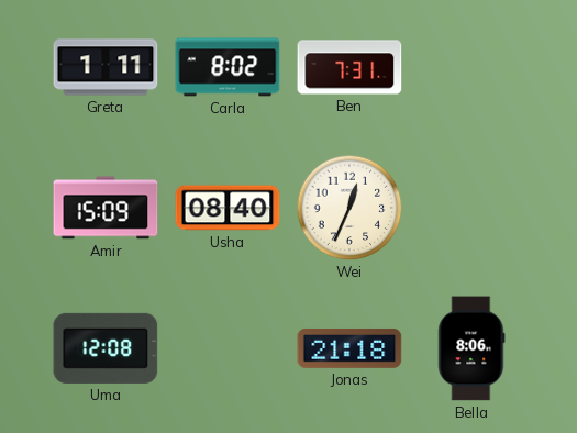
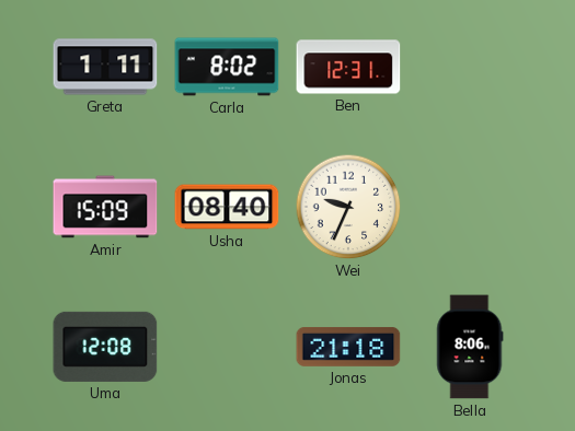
Ben: 7:31 -> 12:31
Wei: 12:34 -> 9:34
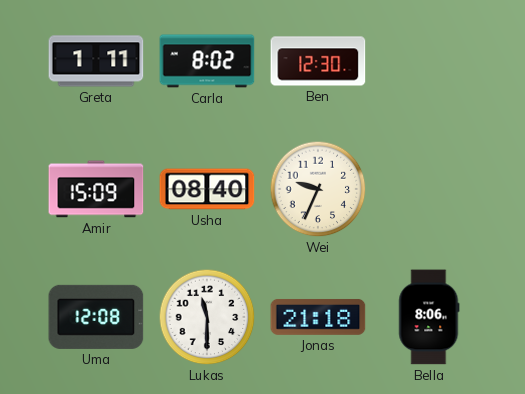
Ben: 12:31 -> 12:30
Lukas: none -> 11:30
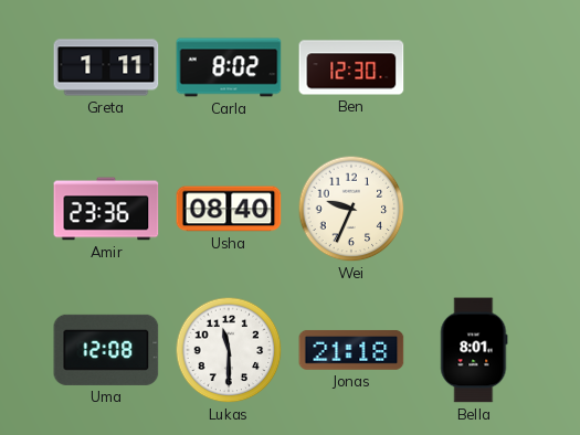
Amir: 15:09 -> 23:36
Bella: 8:06 -> 8:01
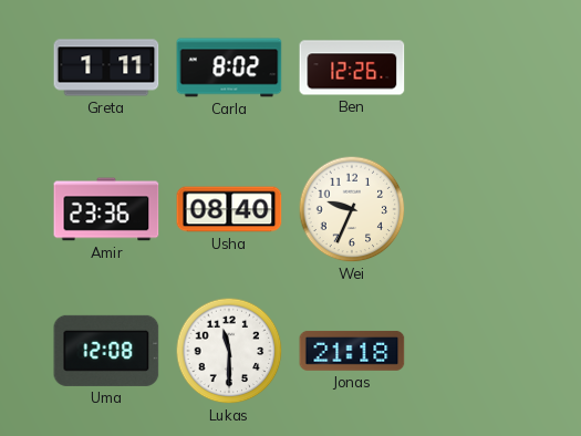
Ben: 12:30 -> 12:26
Bella: 8:01 -> none
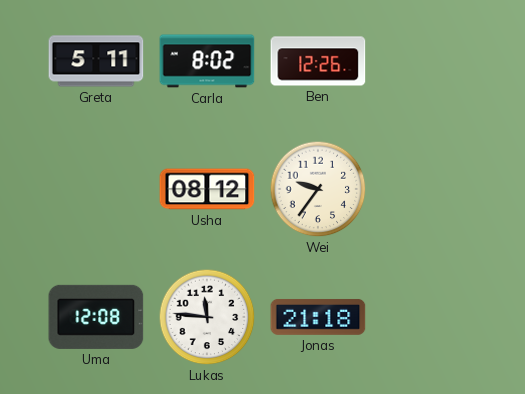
Greta: 1:11 -> 5:11
Amir: 23:36 -> none
Usha: 08:40 -> 08:12
Wei: 9:34 -> 9:36
Lukas: 11:30 -> 11:46
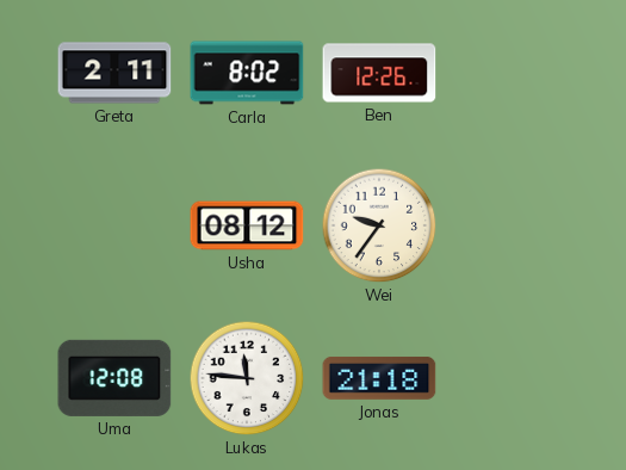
Greta: 5:11 -> 2:11
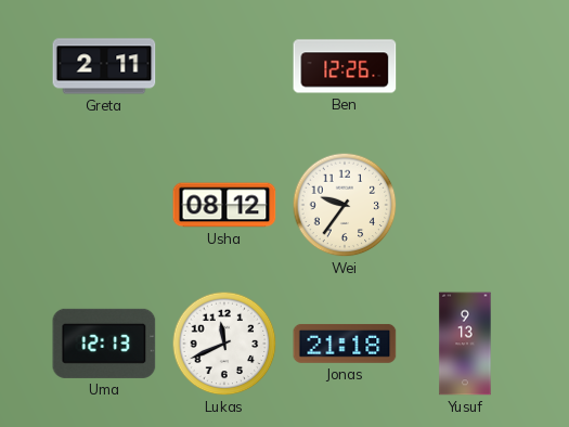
Carla: 8:02 -> none
Uma: 12:08 -> 12:13
Lukas: 11:46 -> 11:41
Yusuf: none -> 9:13
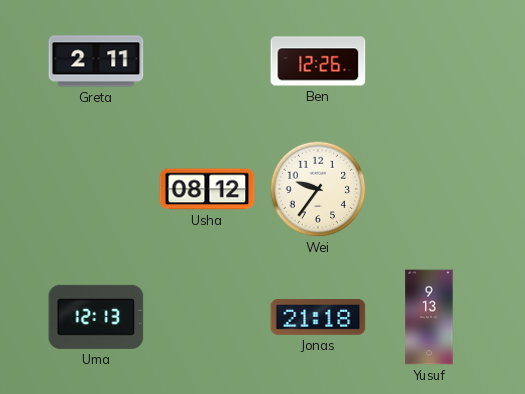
Lukas: 11:41 -> none
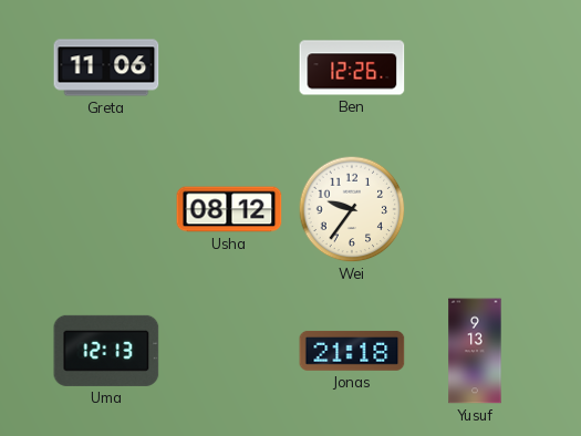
Greta: 2:11 -> 11:06
